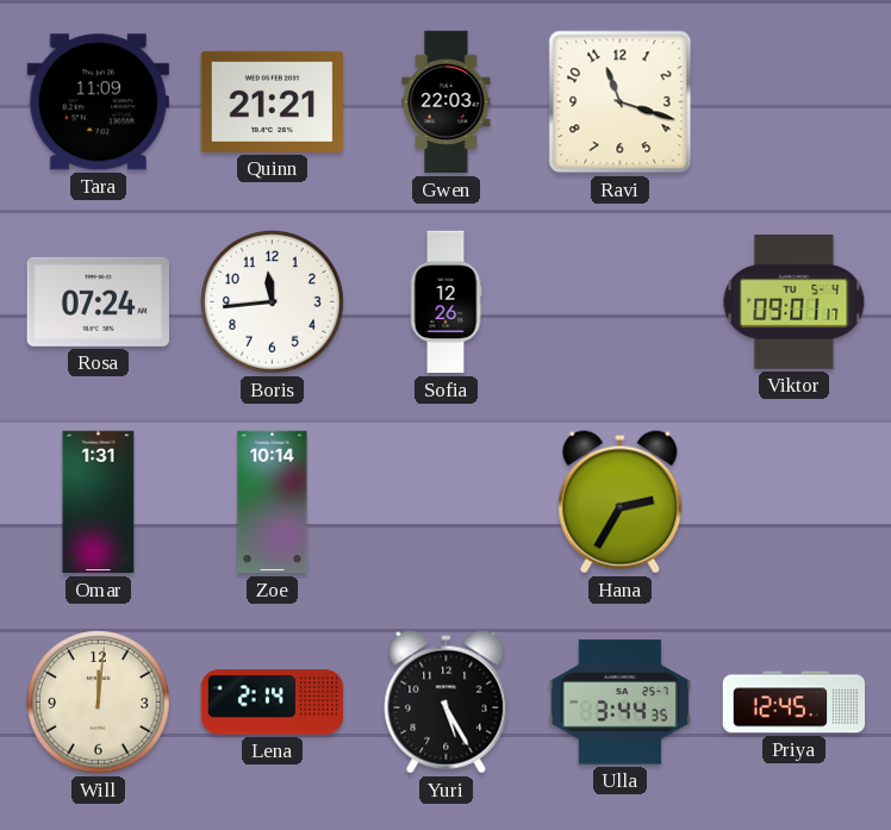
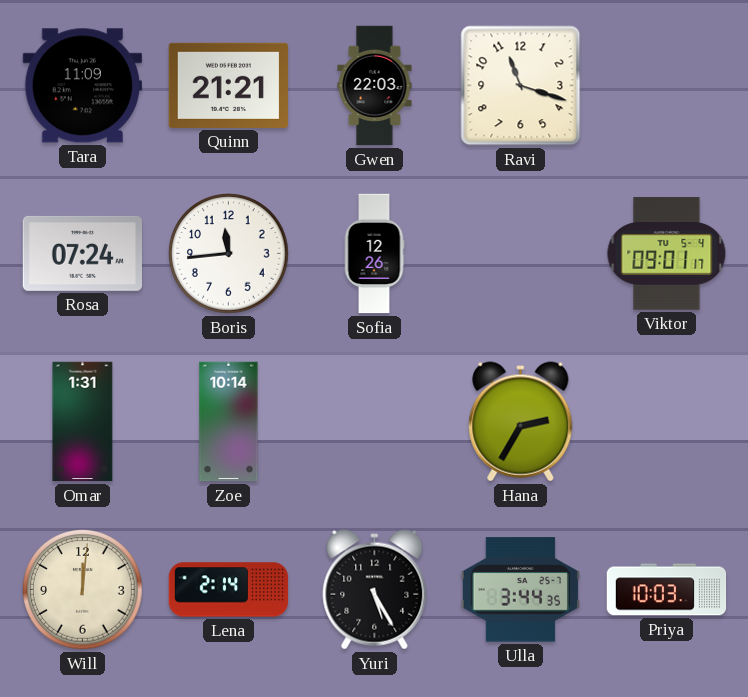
Priya: 12:45 -> 10:03
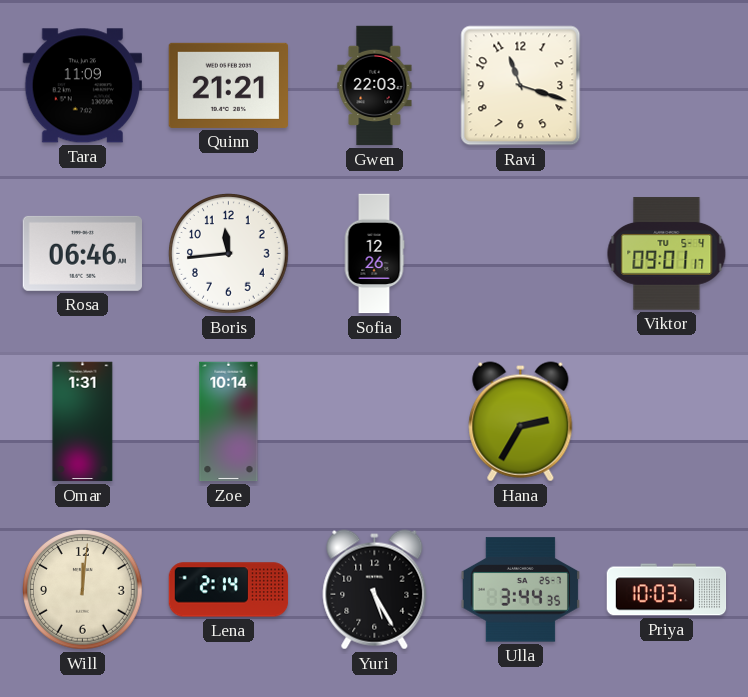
Rosa: 07:24 -> 06:46
